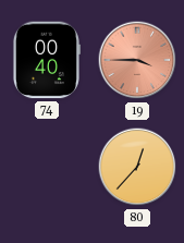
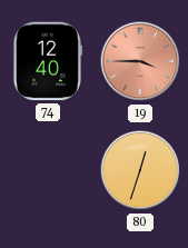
74: 00:40 -> 12:40
80: 12:37 -> 12:33
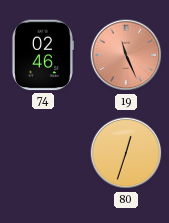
74: 12:40 -> 02:46
19: 3:45 -> 11:26
